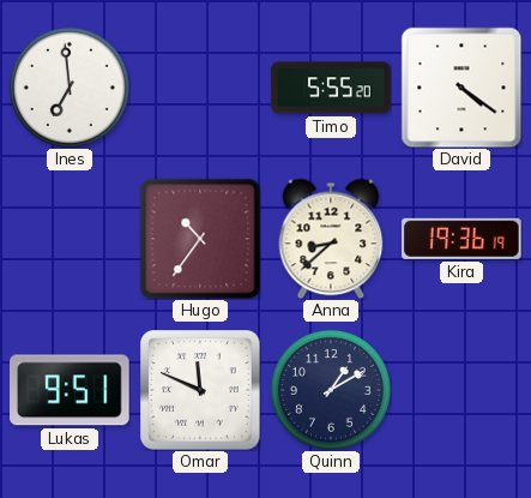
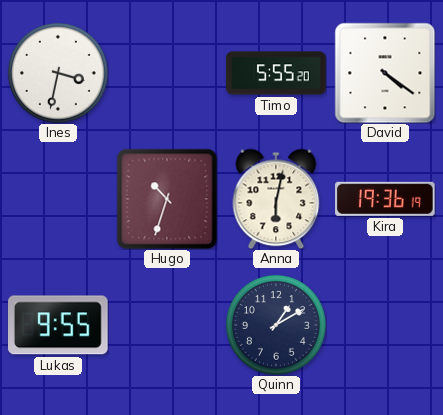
Ines: 6:59 -> 3:32
Hugo: 10:36 -> 10:33
Anna: 8:38 -> 6:02
Lukas: 9:51 -> 9:55
Omar: 11:49 -> none
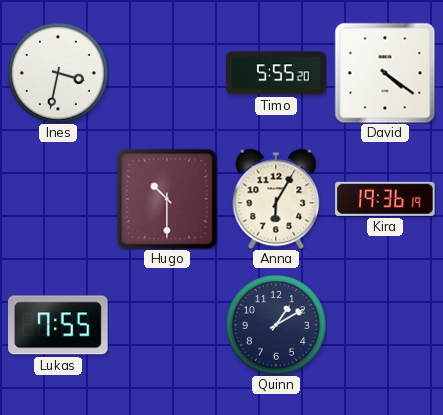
Hugo: 10:33 -> 10:30
Anna: 6:02 -> 6:05
Lukas: 9:55 -> 7:55
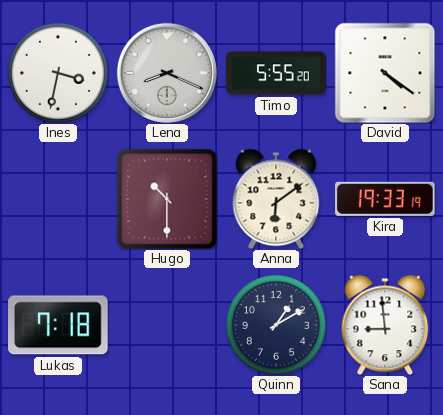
Lena: none -> 8:19
Anna: 6:05 -> 6:09
Kira: 19:36 -> 19:33
Lukas: 7:55 -> 7:18
Sana: none -> 8:59
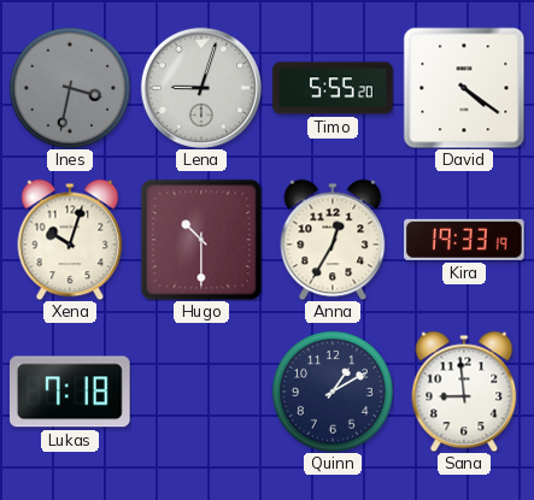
Ines dial: white -> grey
Lena: 8:19 -> 9:03
Xena: none -> 10:03
Anna: 6:09 -> 12:35
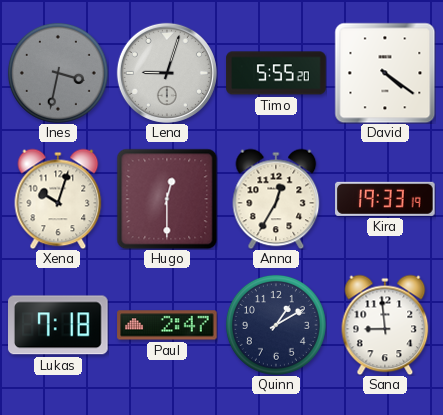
Hugo: 10:30 -> 12:30
Paul: none -> 2:47
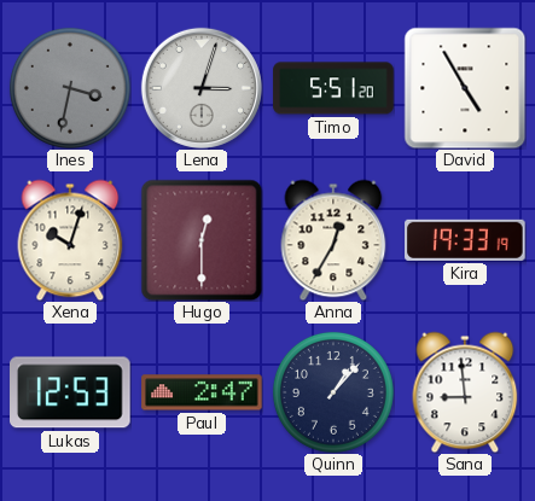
Lena: 9:03 -> 3:03
Timo: 5:55 -> 5:51
David: 4:21 -> 4:55
Lukas: 7:18 -> 12:53
Quinn: 1:10 -> 1:07
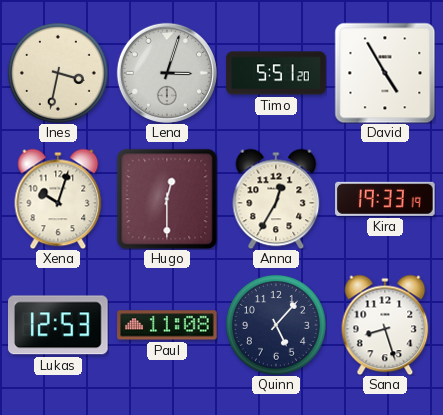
Ines dial: grey -> cream
Paul: 2:47 -> 11:08
Quinn: 1:07 -> 5:07
Sana: 8:59 -> 8:27
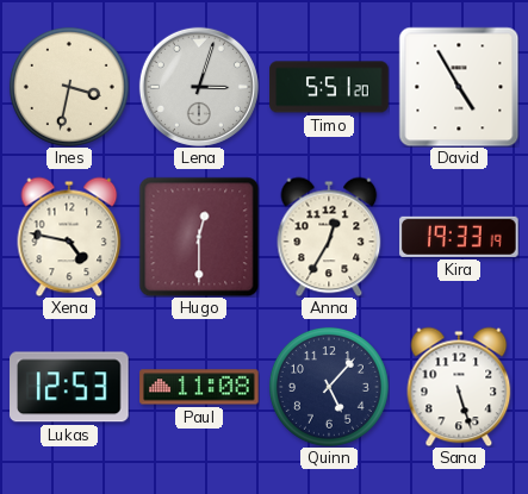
Xena: 10:03 -> 4:47
Sana: 8:27 -> 5:27
